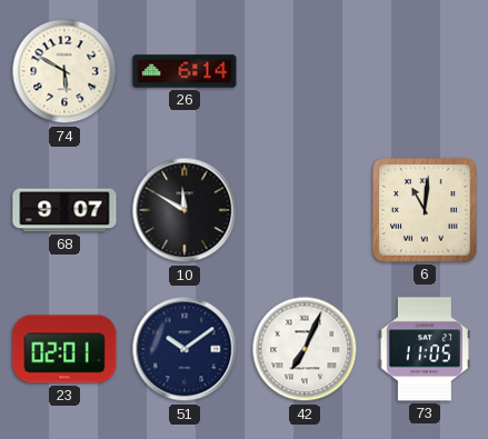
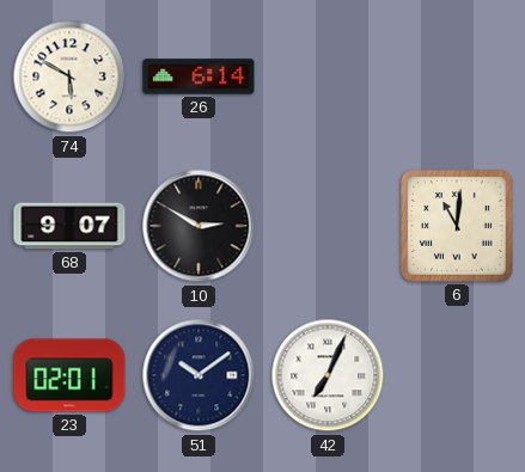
10: 11:50 -> 2:50
73: 11:05 -> none
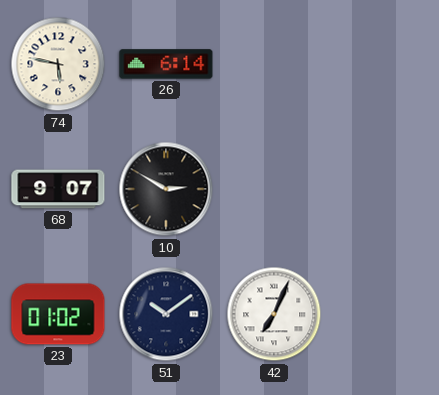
74: 5:50 -> 5:47
6: 11:01 -> none
23: 02:01 -> 01:02
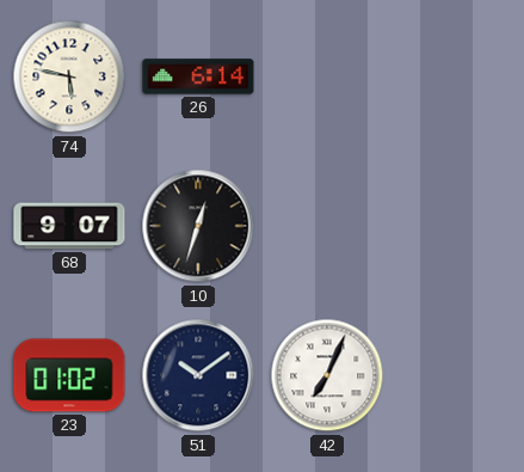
10: 2:50 -> 12:33
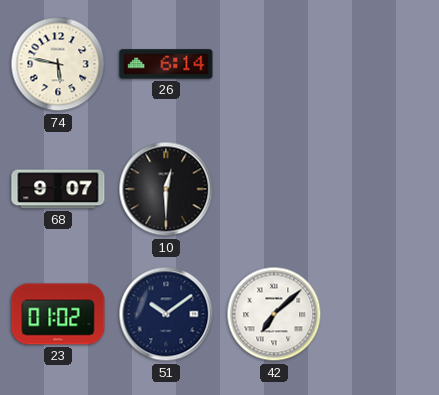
10: 12:33 -> 12:30
42: 7:04 -> 7:08
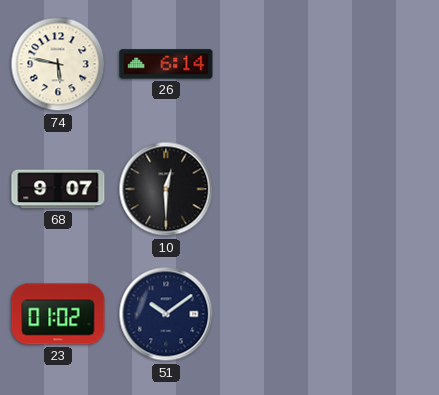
42: 7:08 -> none
